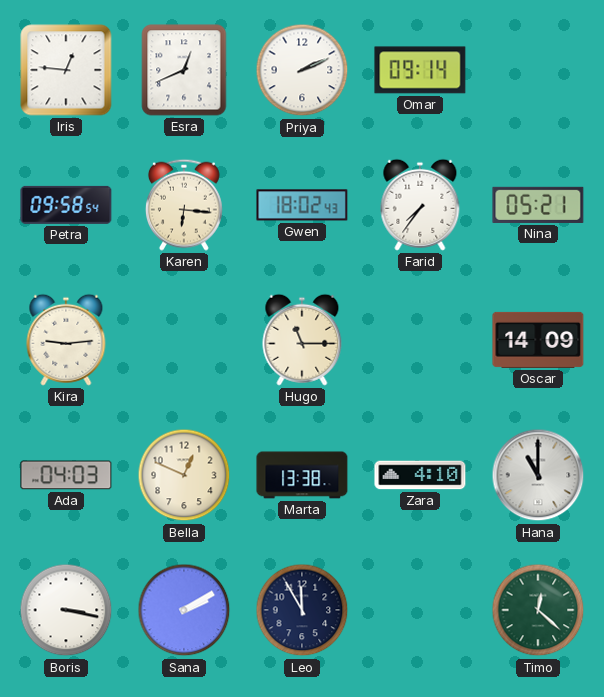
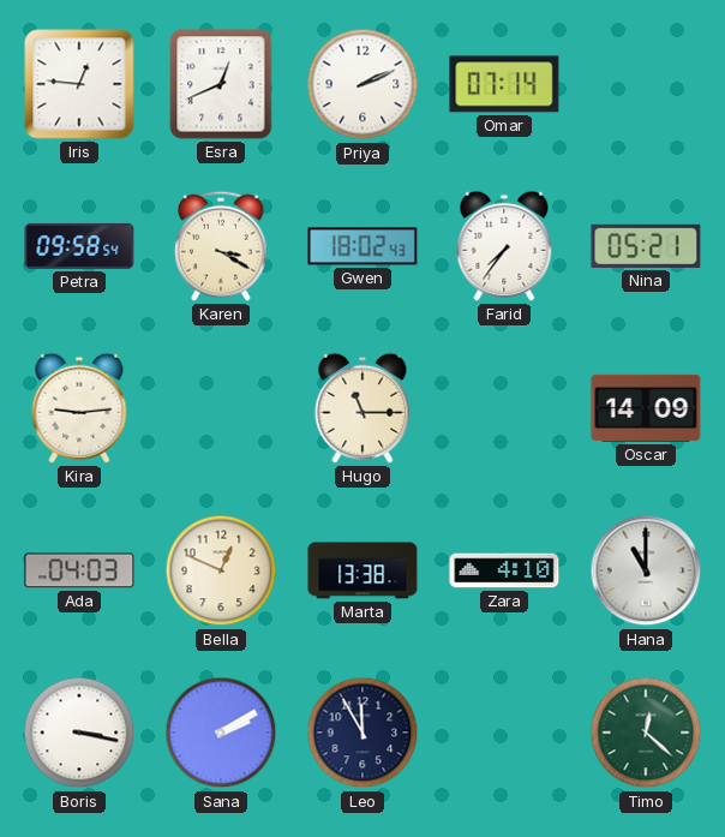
Omar: 09:14 -> 07:14
Karen: 6:16 -> 3:20
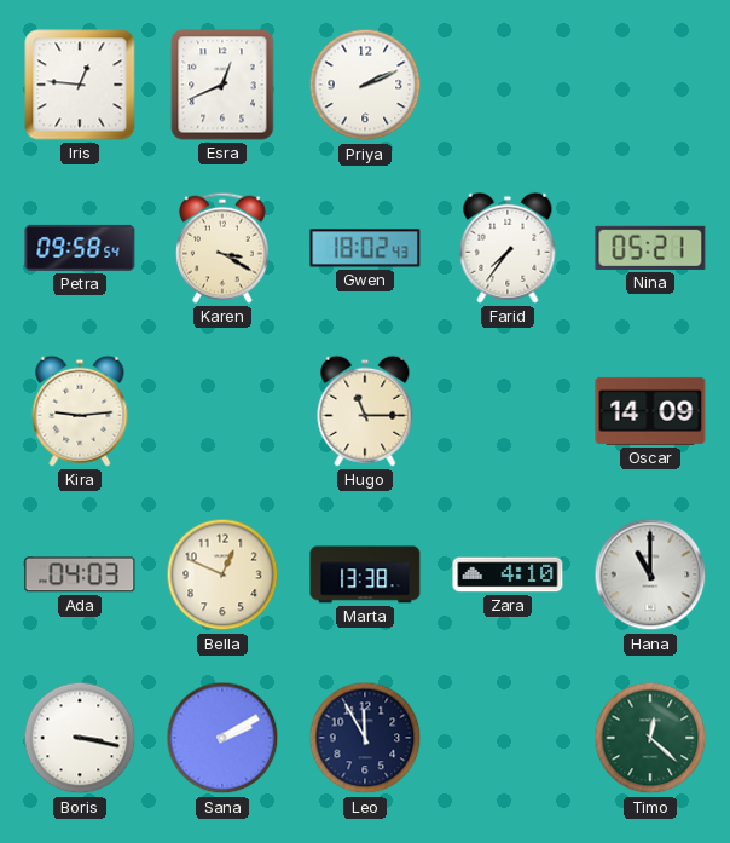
Omar: 07:14 -> none
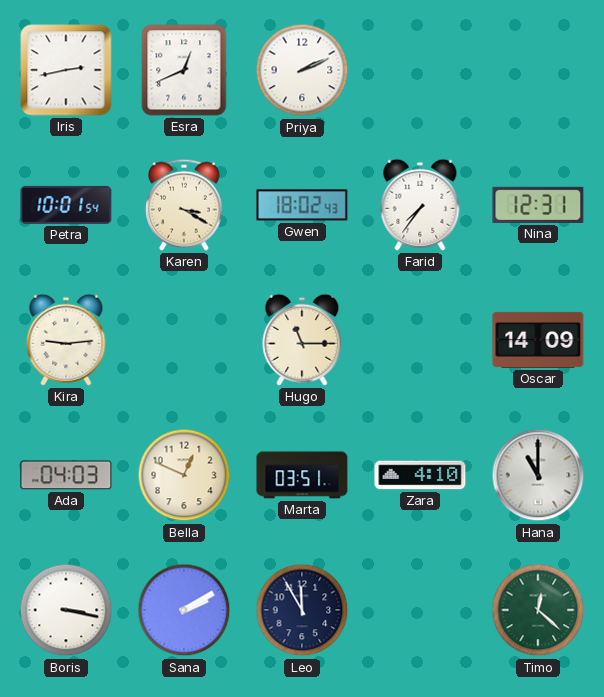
Iris: 12:46 -> 2:43
Petra: 09:58 -> 10:01
Nina: 05:21 -> 12:31
Marta: 13:38 -> 03:51
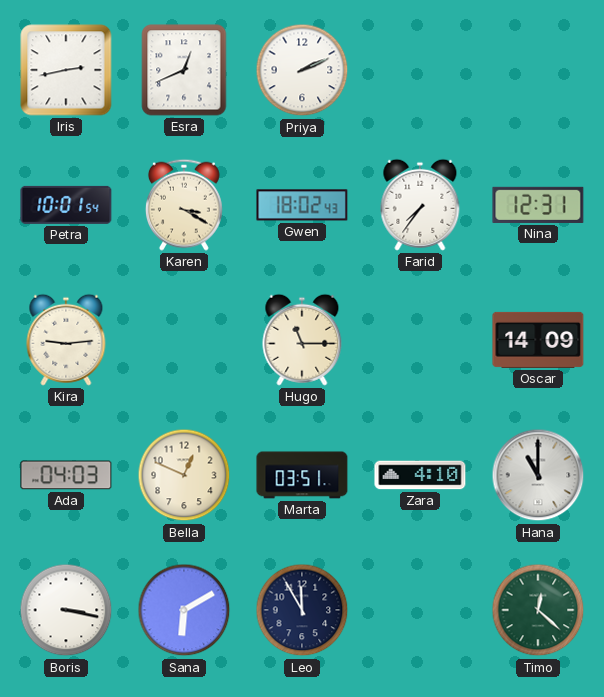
Sana: 2:10 -> 6:10
